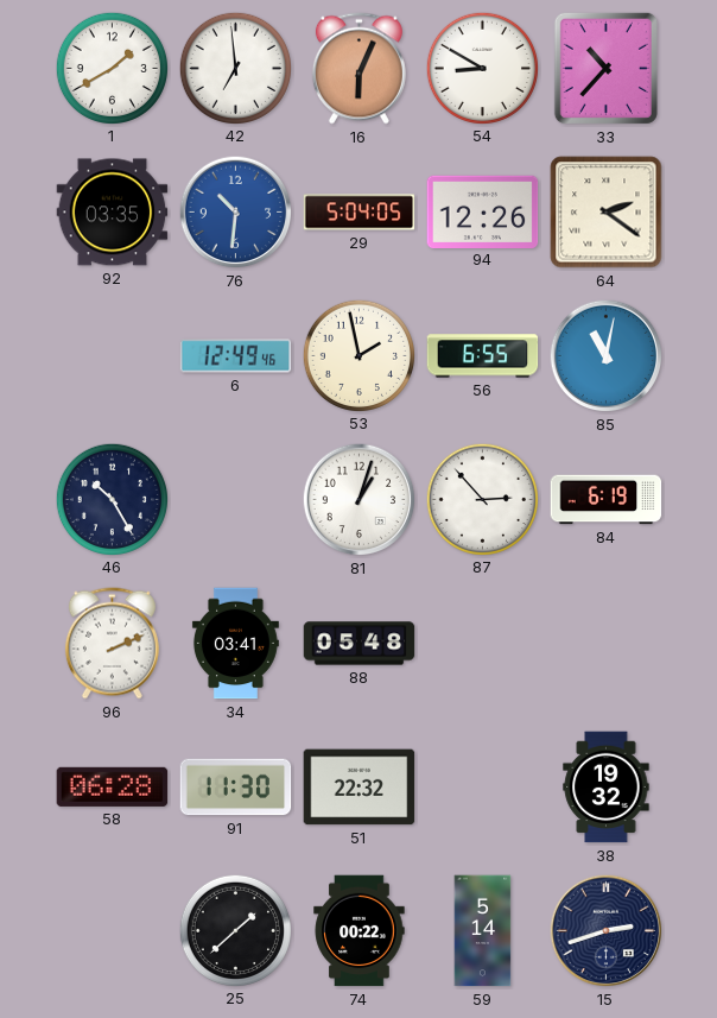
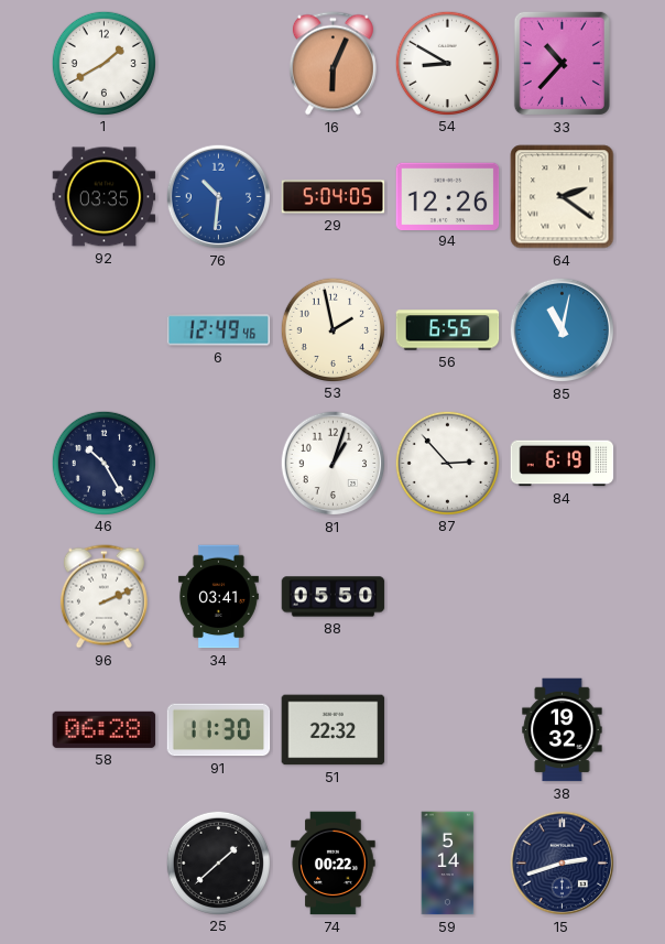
42: 6:59 -> none
88: 05:48 -> 05:50
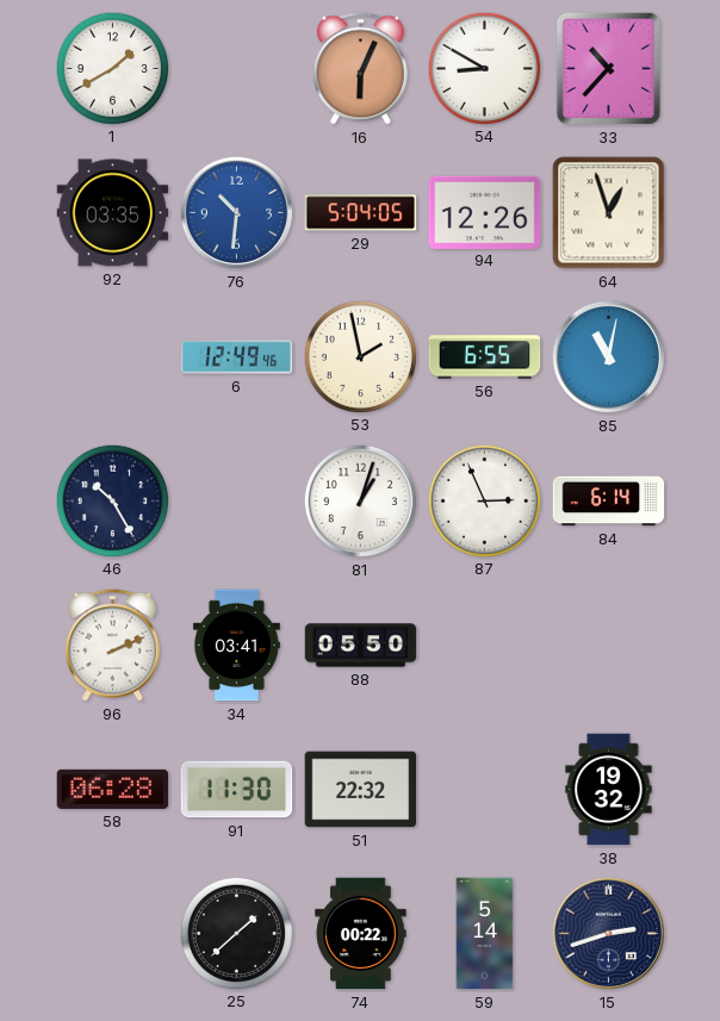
64: 2:21 -> 12:57
87: 2:53 -> 2:56
84: 6:19 -> 6:14
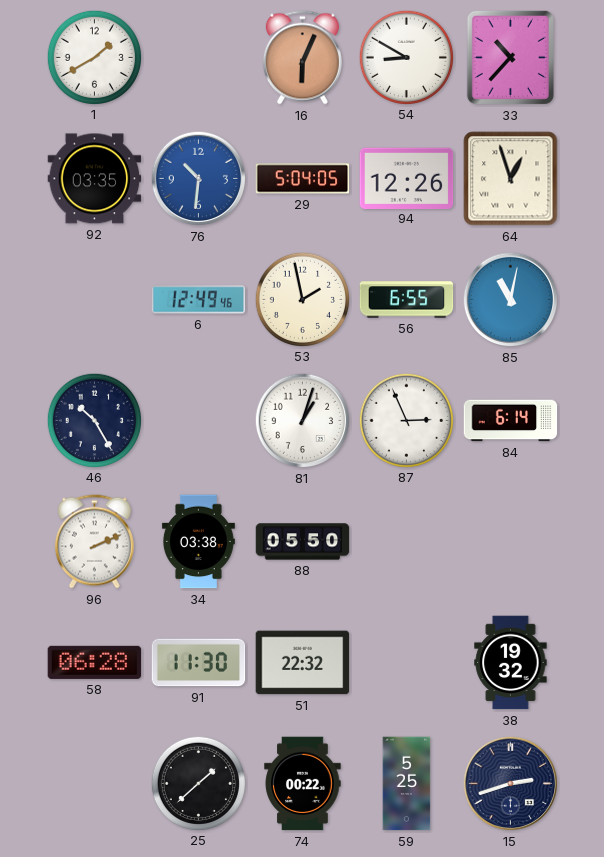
34: 03:41 -> 03:38
59: 5:14 -> 5:25
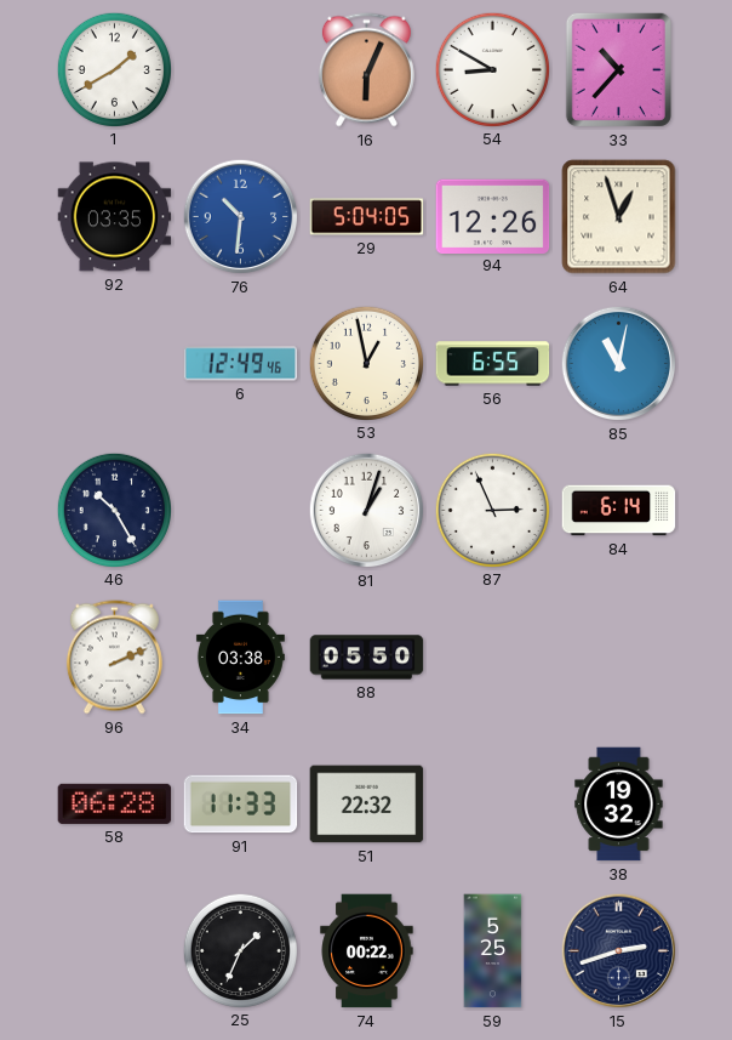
53: 1:58 -> 12:58
91: 11:30 -> 11:33
25: 1:38 -> 1:34
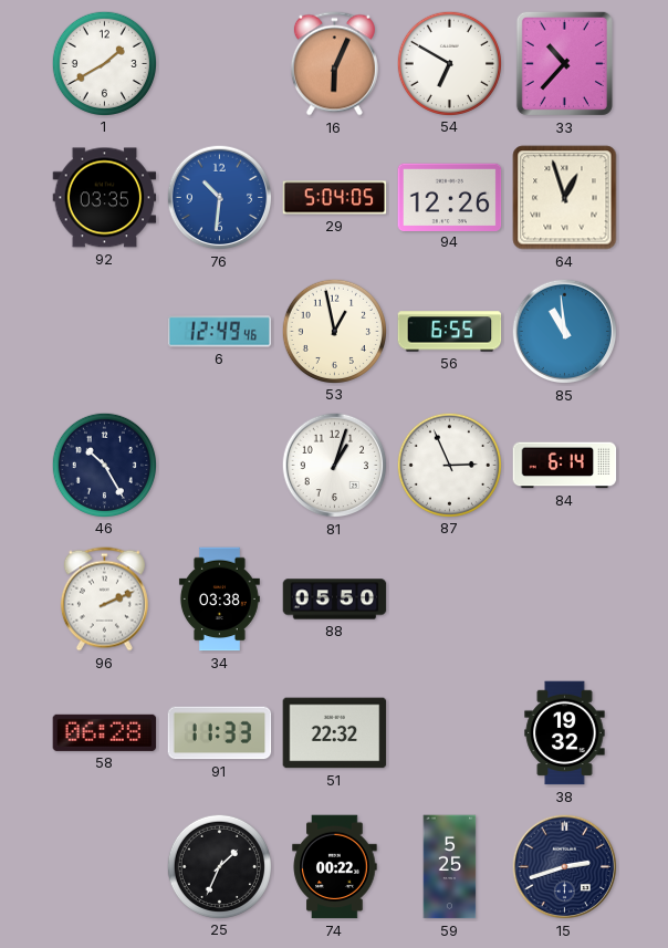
54: 8:50 -> 6:50
85: 11:02 -> 10:59
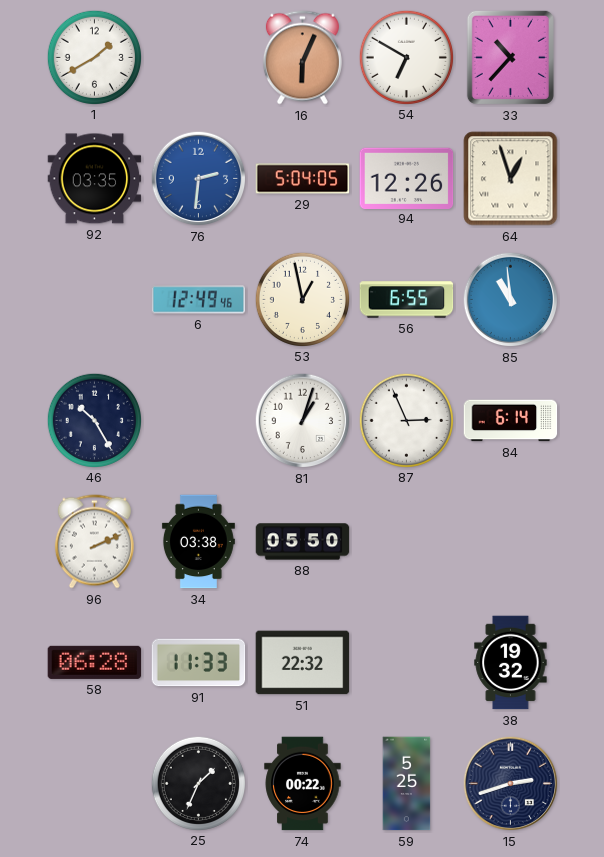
76: 10:31 -> 2:31
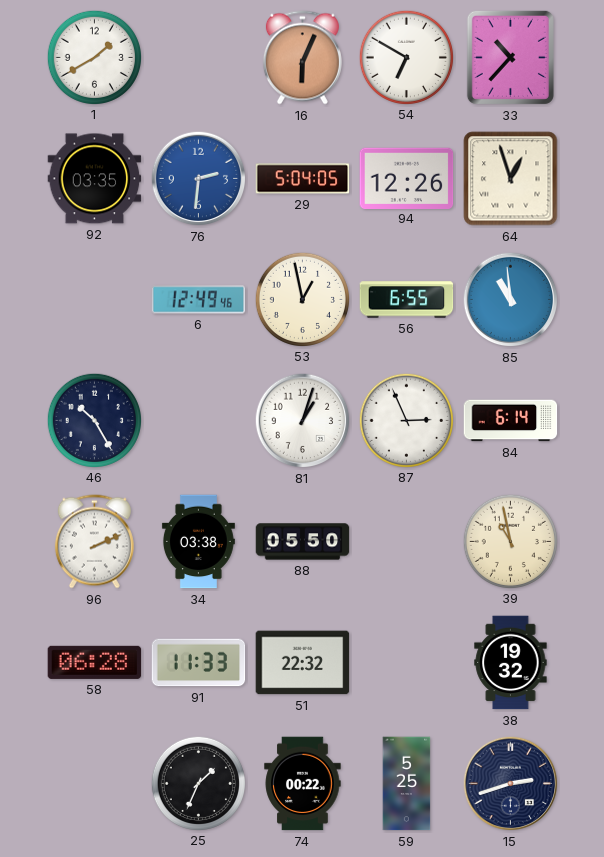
39: none -> 10:58
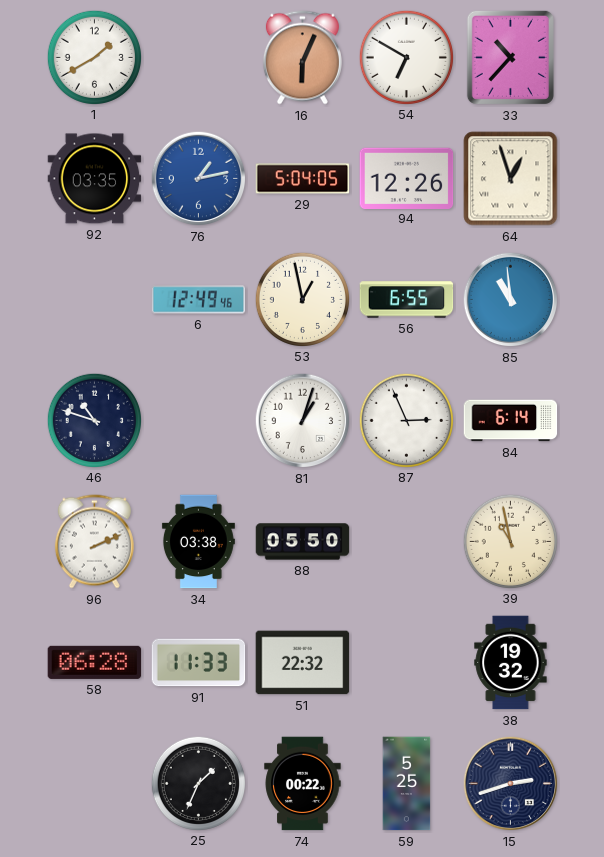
76: 2:31 -> 1:13
46: 10:25 -> 10:48
